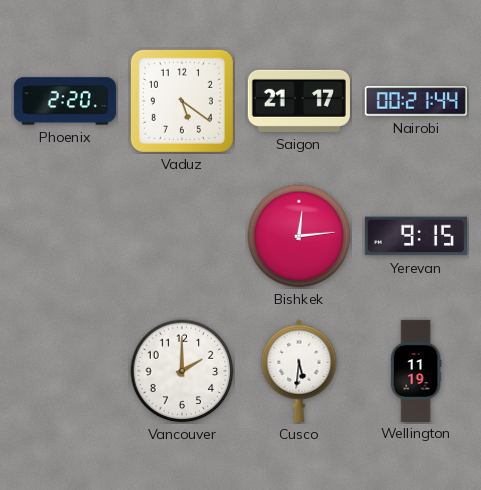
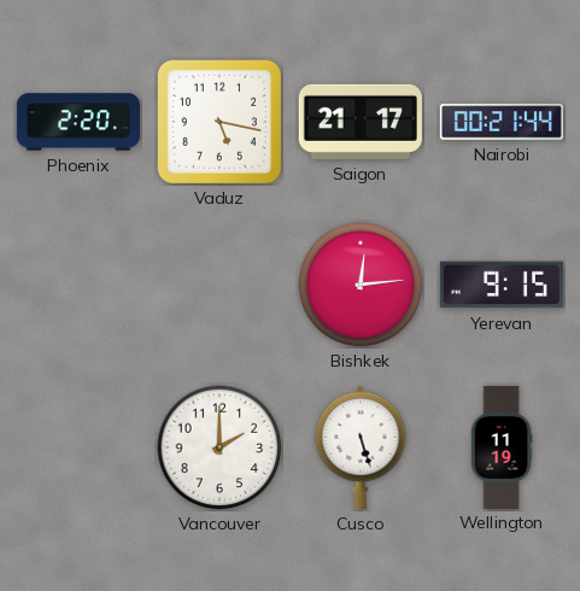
Vaduz: 5:21 -> 5:17
Cusco: 5:31 -> 5:27
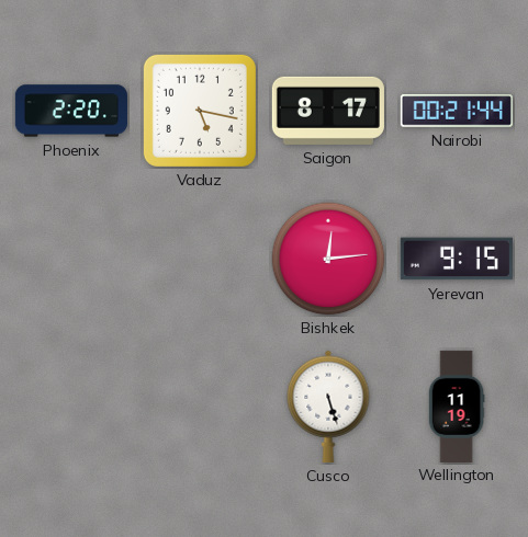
Saigon: 21:17 -> 8:17
Vancouver: 2:00 -> none
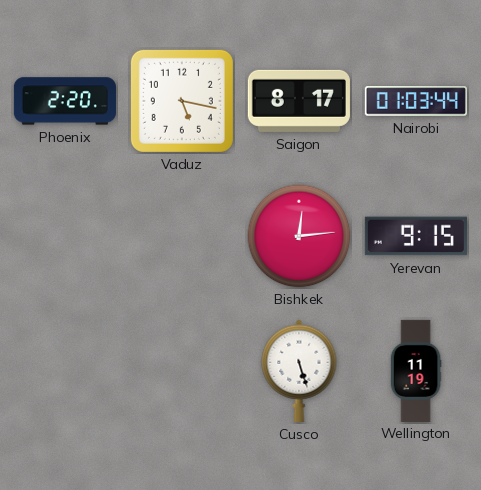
Nairobi: 00:21 -> 01:03
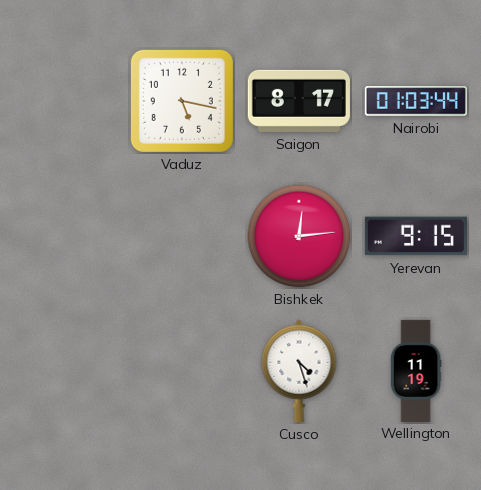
Phoenix: 2:20 -> none
Cusco: 5:27 -> 4:27
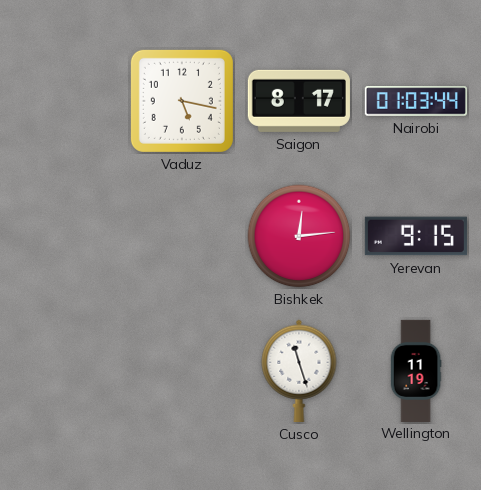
Cusco: 4:27 -> 11:27
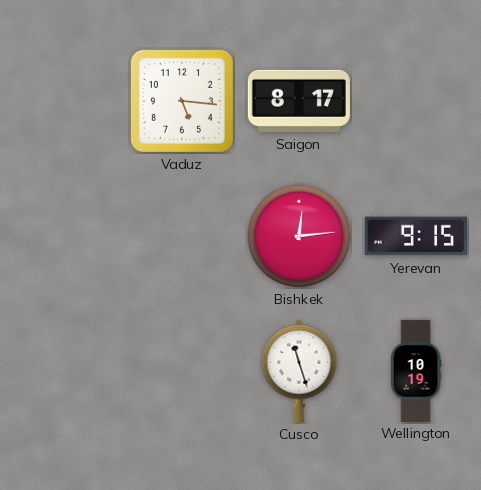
Vaduz: 5:17 -> 5:16
Nairobi: 01:03 -> none
Wellington: 11:19 -> 10:19
